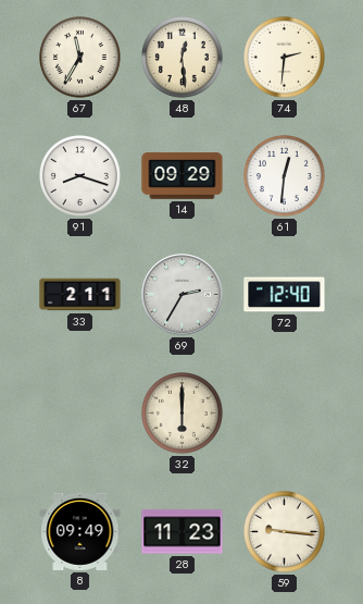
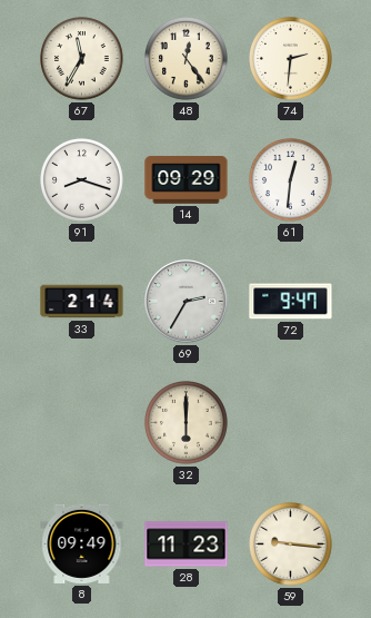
48: 12:29 -> 12:24
33: 2:11 -> 2:14
72: 12:40 -> 9:47
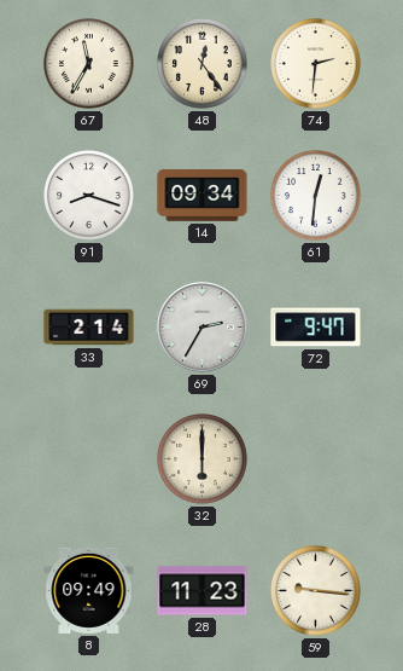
14: 09:29 -> 09:34
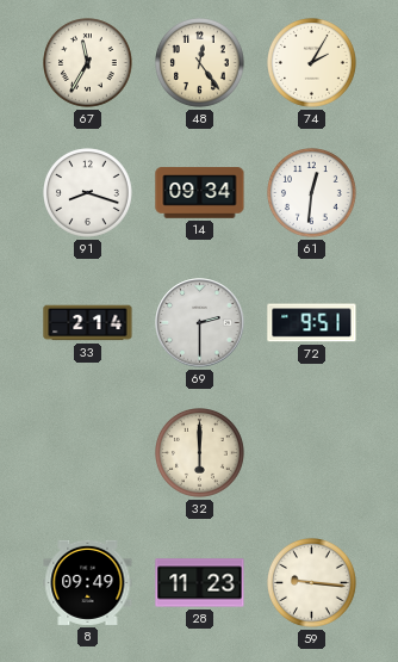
74: 2:31 -> 2:05
69: 2:35 -> 2:30
72: 9:47 -> 9:51
